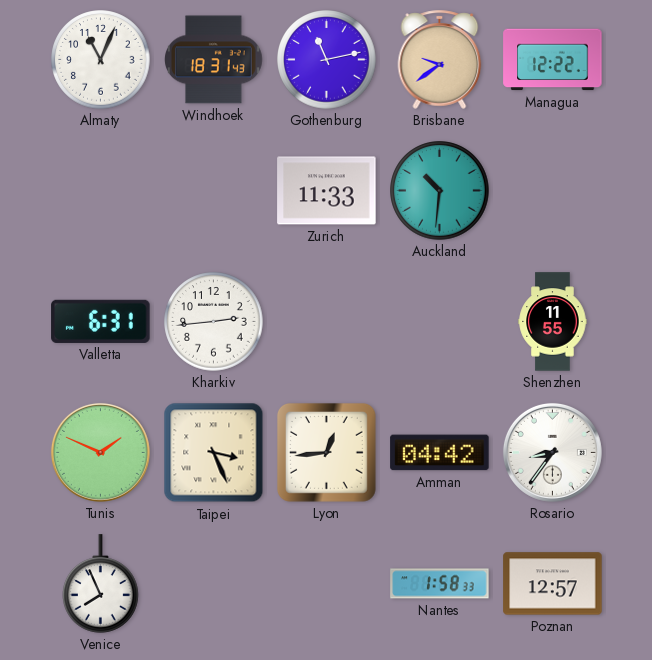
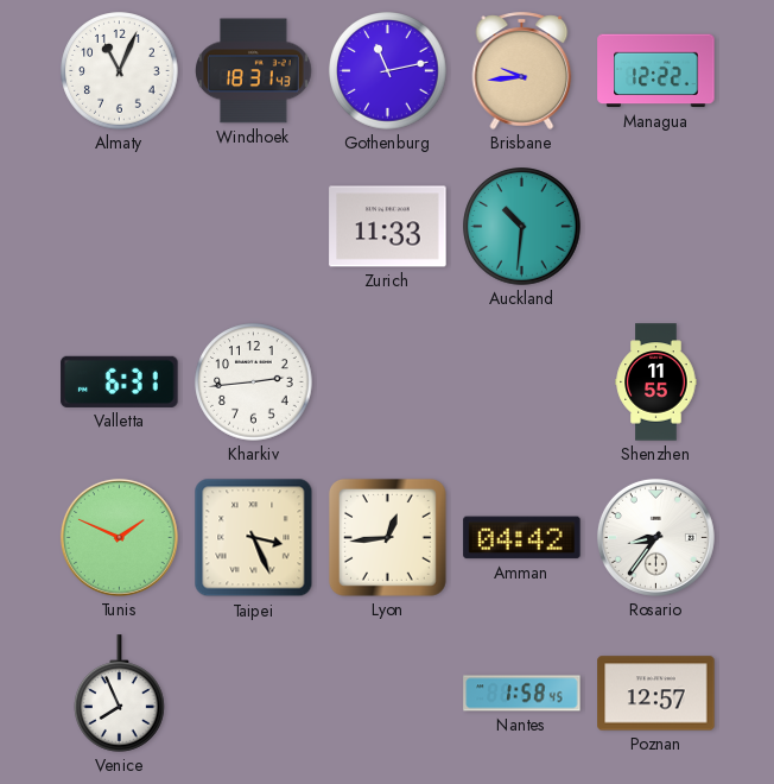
Brisbane: 9:39 -> 9:44
Nantes: 1:58:33 -> 1:58:45
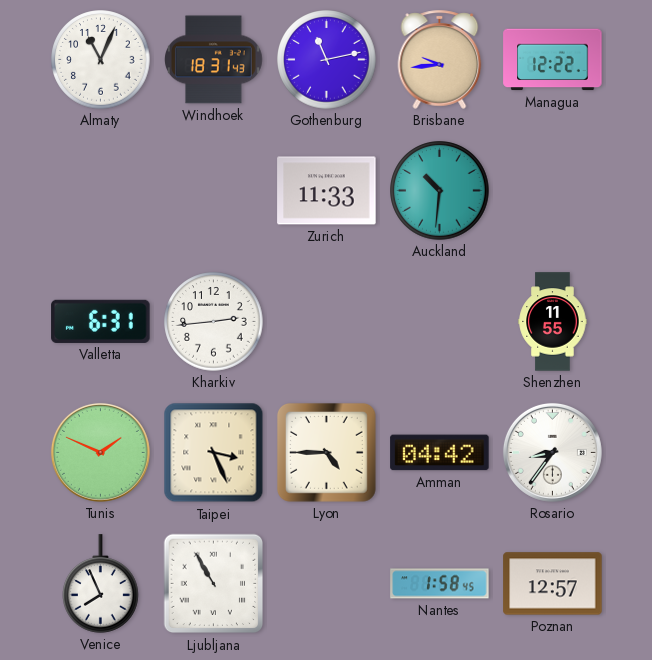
Lyon: 12:44 -> 4:45
Ljubljana: none -> 10:55
